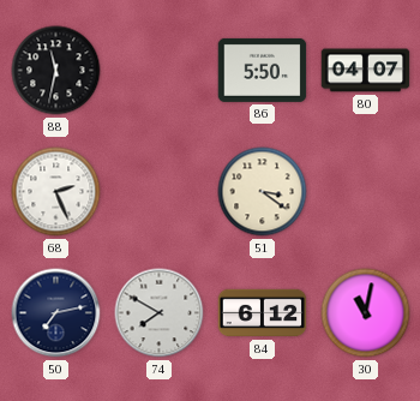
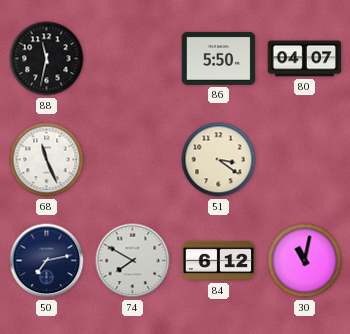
68: 2:26 -> 11:26
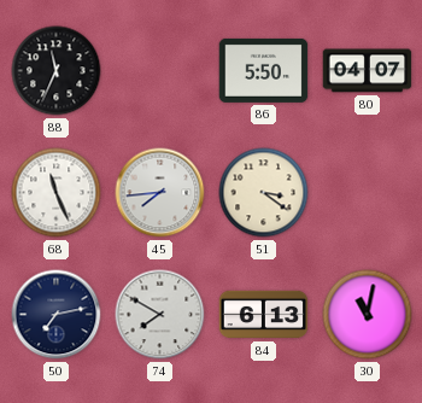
88: 11:32 -> 11:34
45: none -> 7:44
84: 6:12 -> 6:13
